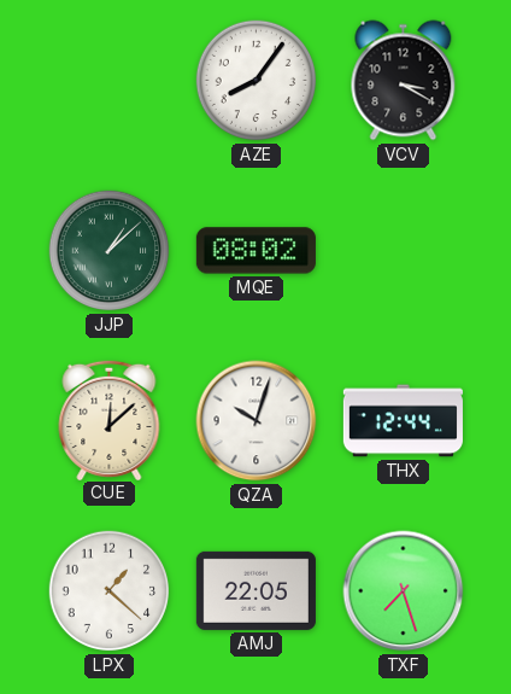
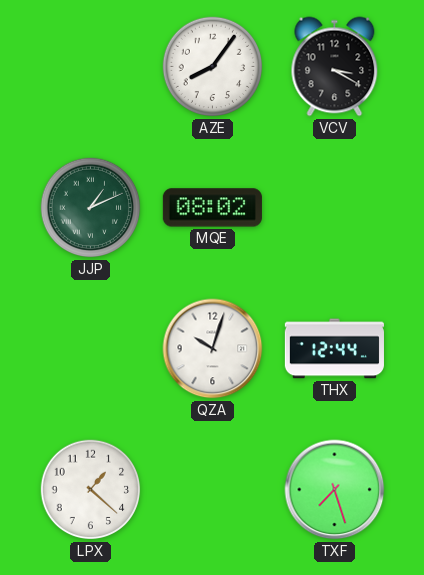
JJP: 1:08 -> 1:11
CUE: 12:08 -> none
AMJ: 22:05 -> none
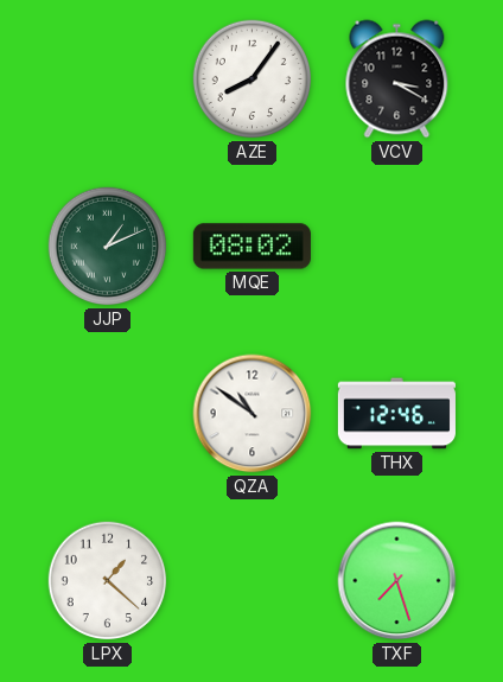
QZA: 10:03 -> 10:51
THX: 12:44 -> 12:46
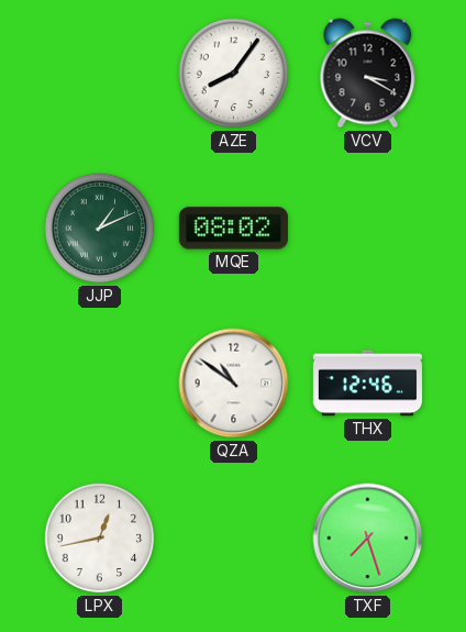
LPX: 1:22 -> 12:43
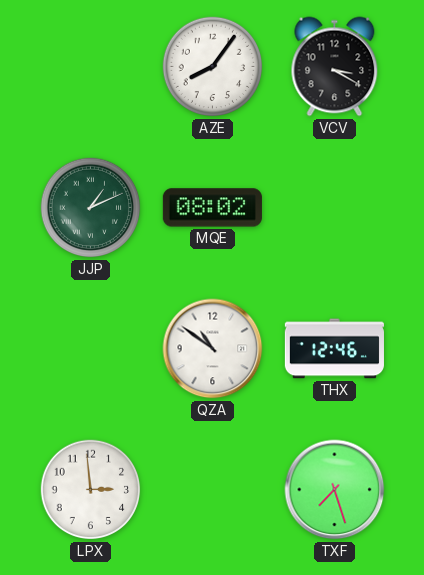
LPX: 12:43 -> 2:59
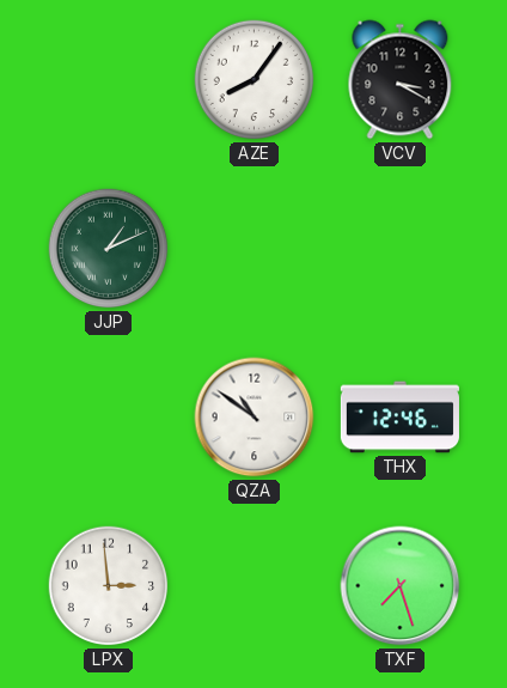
MQE: 08:02 -> none
